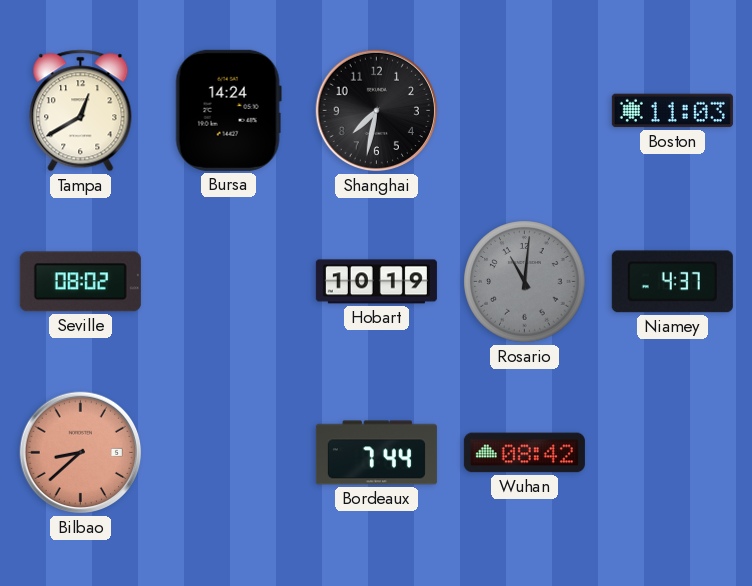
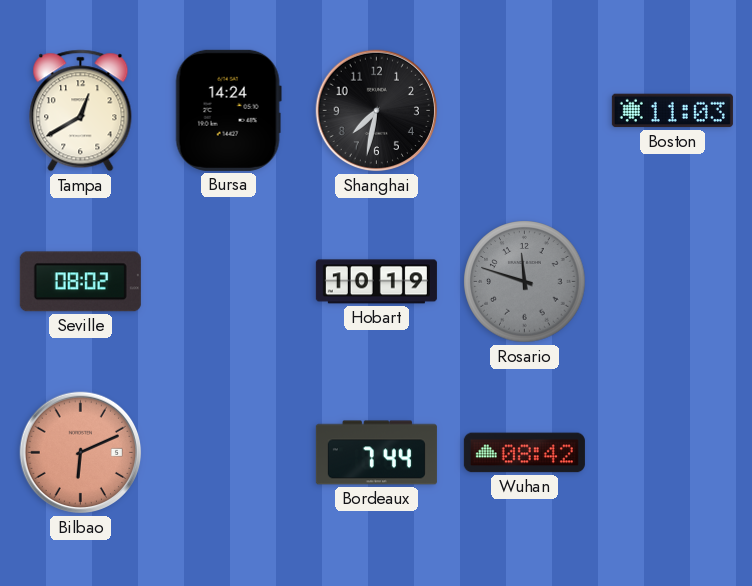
Rosario: 11:01 -> 11:48
Niamey: 4:37 -> none
Bilbao: 8:38 -> 6:11
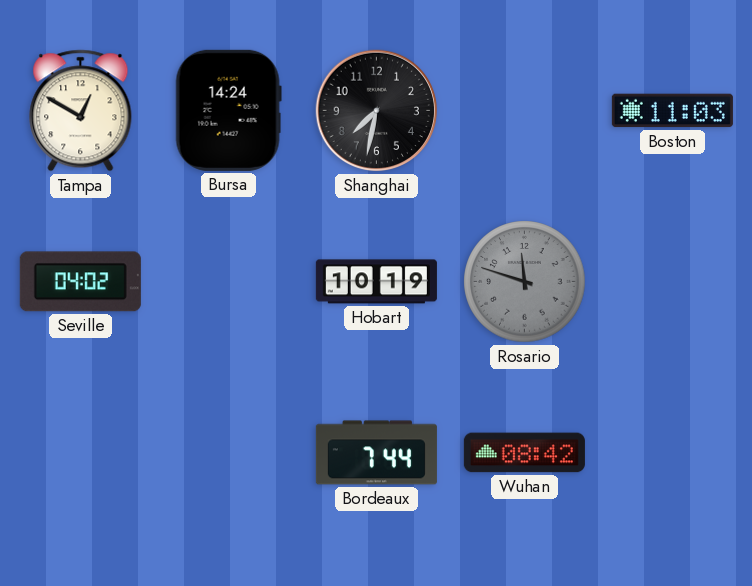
Tampa: 12:40 -> 12:50
Seville: 08:02 -> 04:02
Bilbao: 6:11 -> none
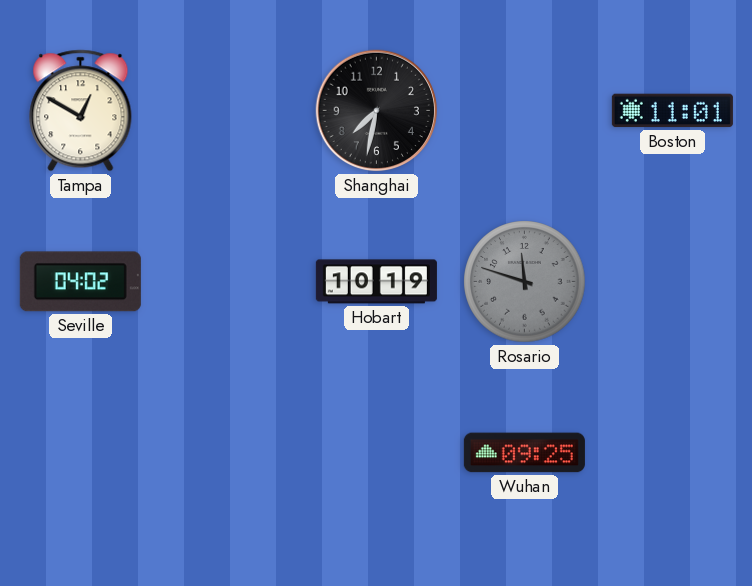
Bursa: 14:24 -> none
Boston: 11:03 -> 11:01
Bordeaux: 7:44 -> none
Wuhan: 08:42 -> 09:25
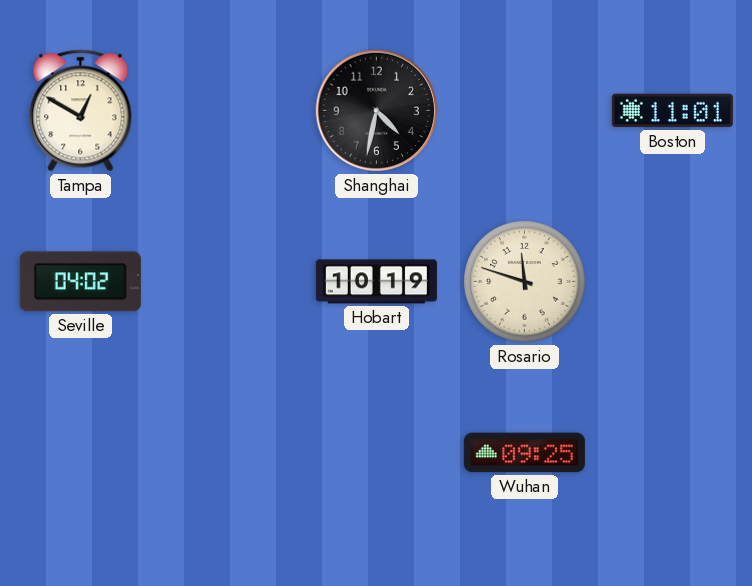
Shanghai: 7:32 -> 4:32
Rosario dial: grey -> cream
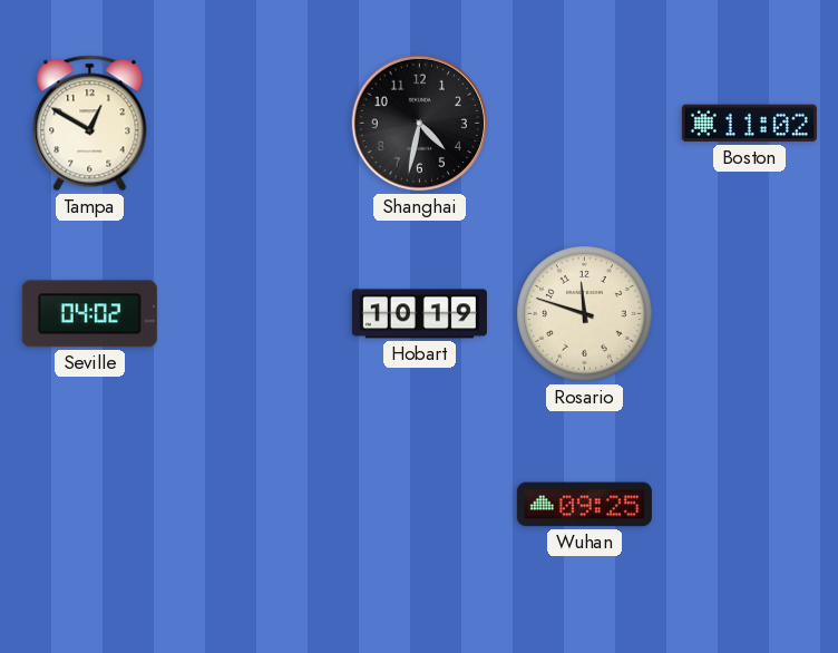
Boston: 11:01 -> 11:02
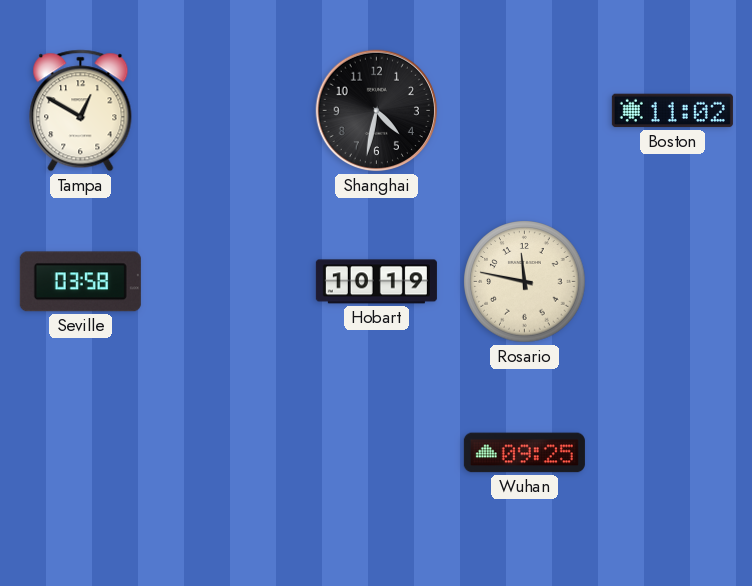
Seville: 04:02 -> 03:58
Rosario: 11:48 -> 11:47
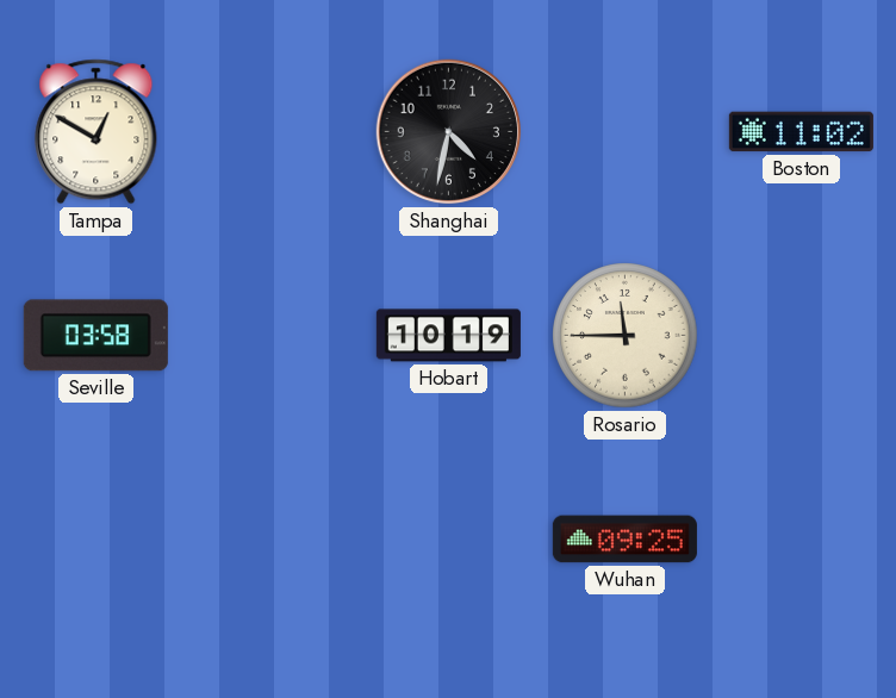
Rosario: 11:47 -> 11:45
